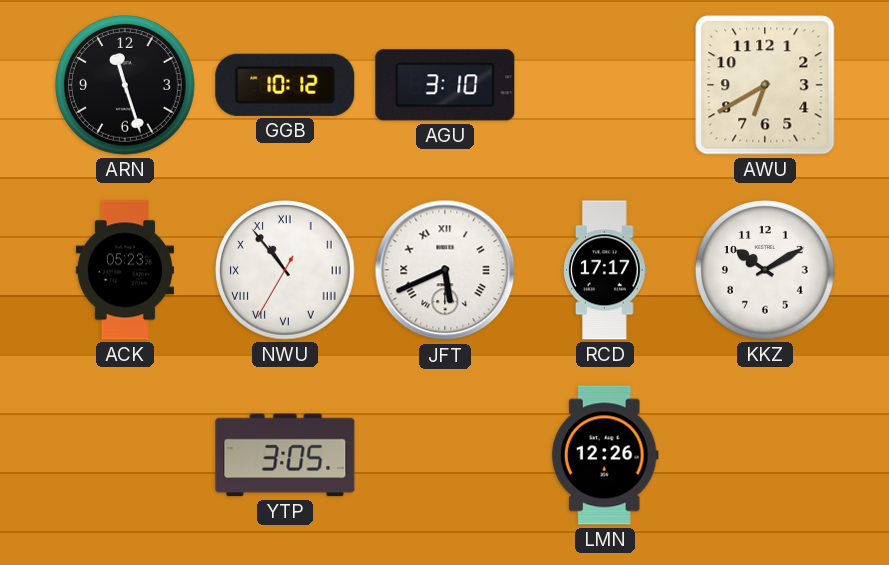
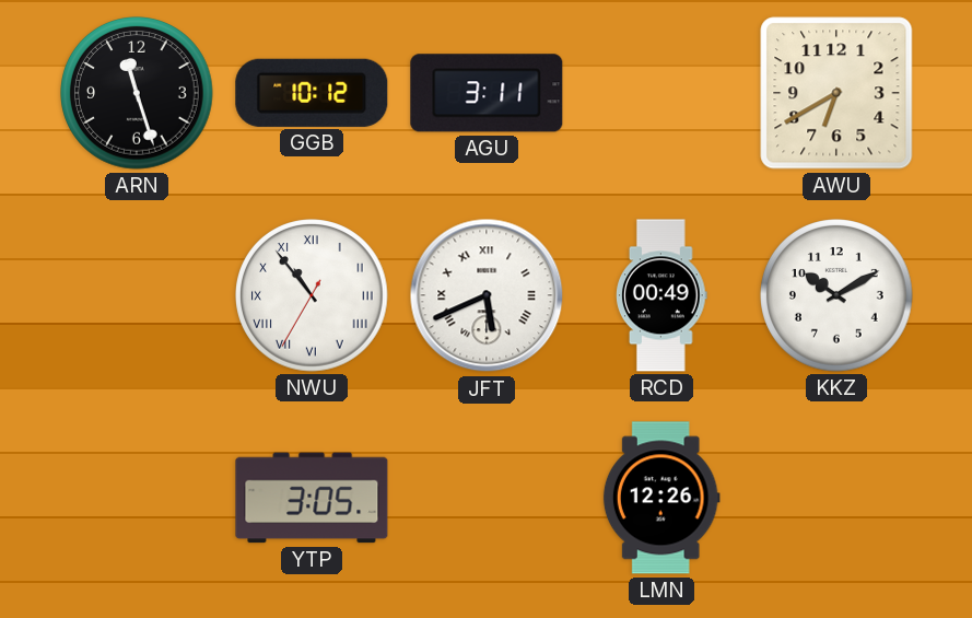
AGU: 3:10 -> 3:11
ACK: 05:23 -> none
RCD: 17:17 -> 00:49
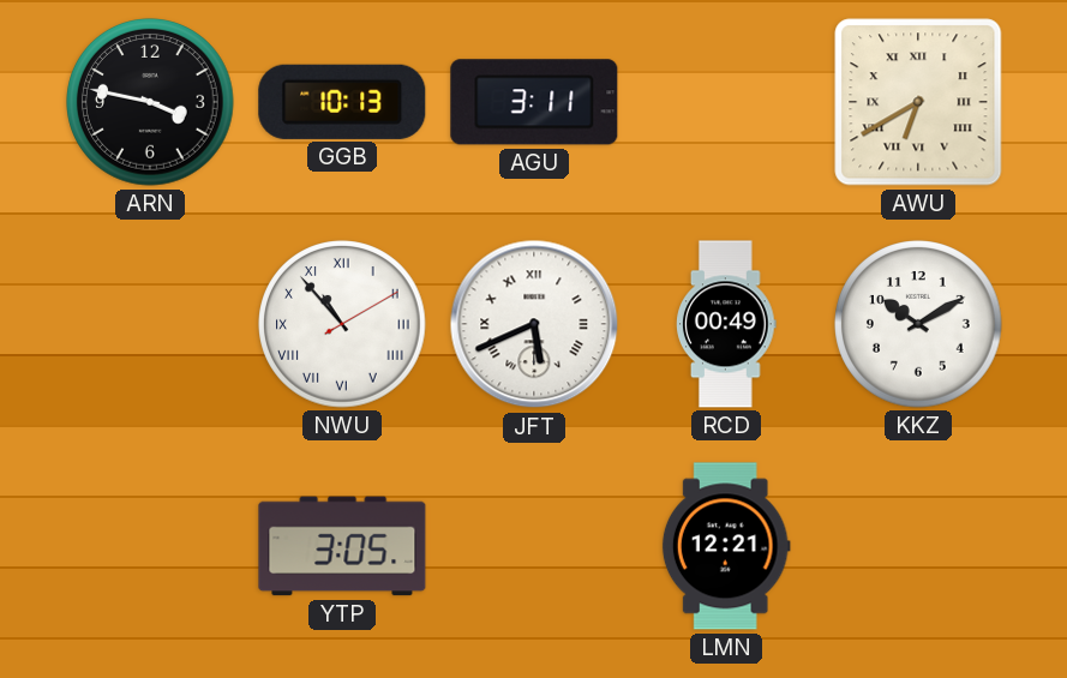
ARN: 11:27 -> 3:47
GGB: 10:12 -> 10:13
AWU numerals: Arabic -> Roman
NWU: 10:53:35 -> 10:53:10
LMN: 12:26 -> 12:21
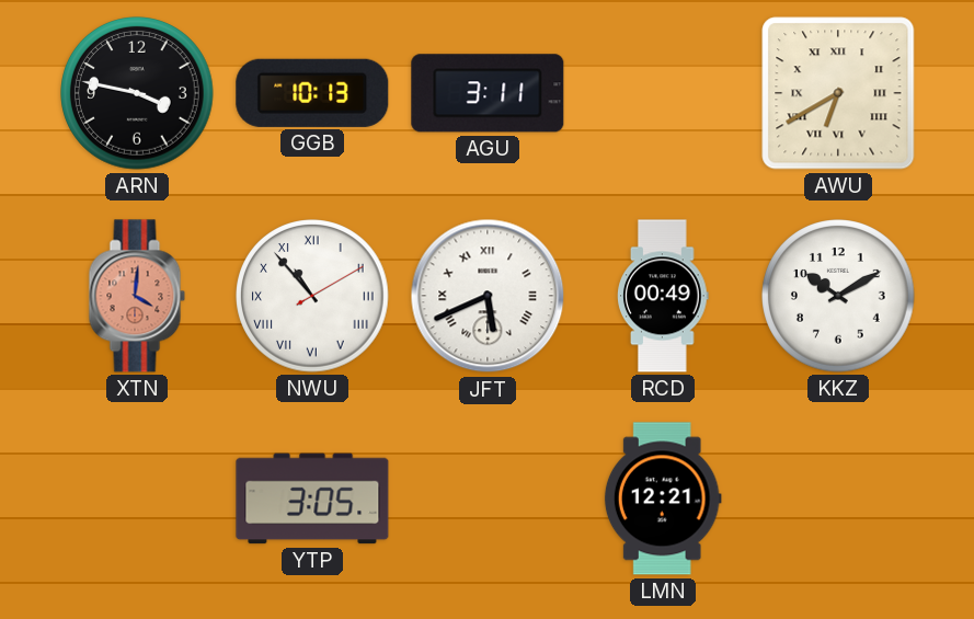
XTN: none -> 4:01
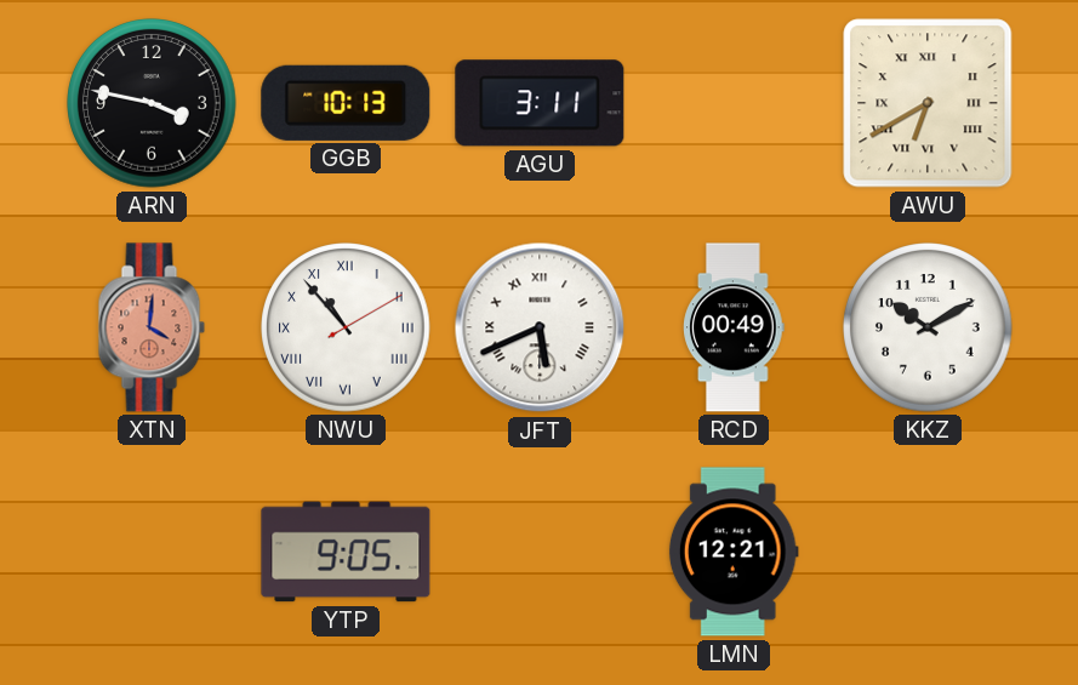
YTP: 3:05 -> 9:05
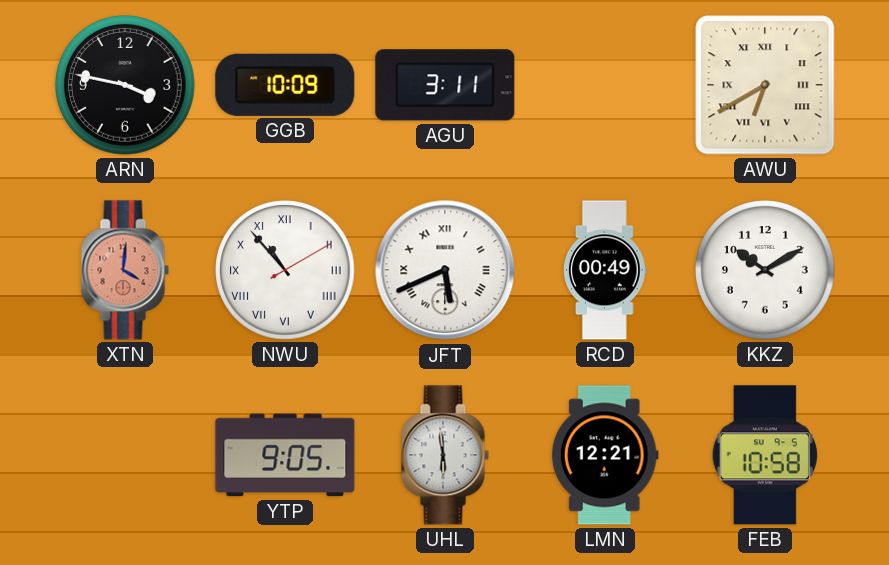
GGB: 10:13 -> 10:09
UHL: none -> 5:59
FEB: none -> 10:58
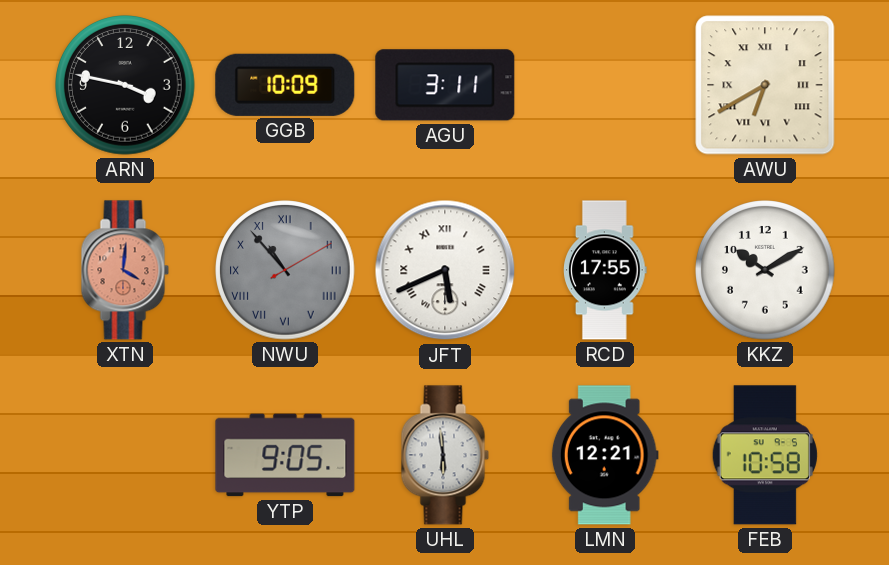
NWU dial: white -> grey
RCD: 00:49 -> 17:55
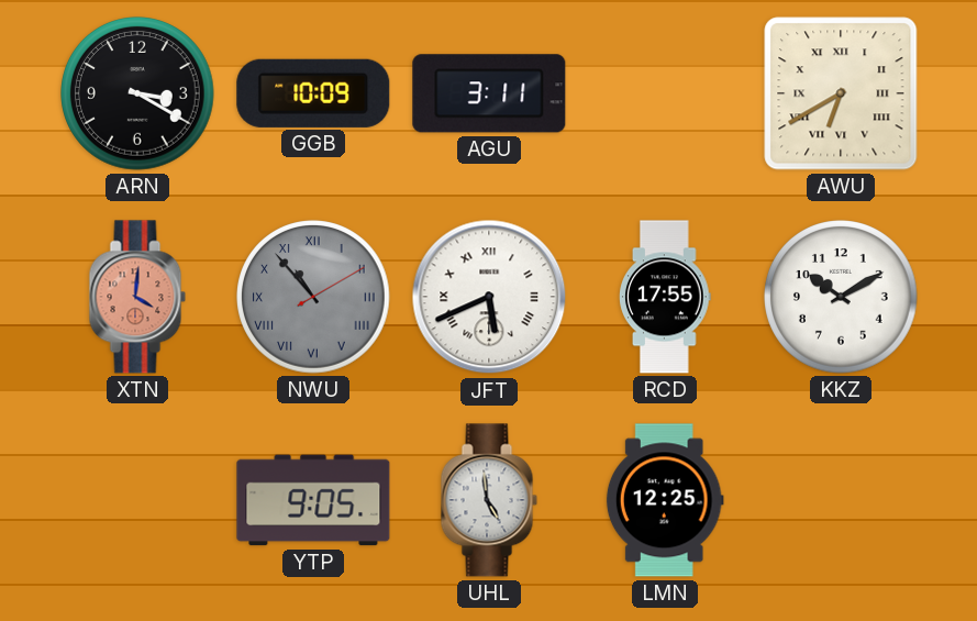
ARN: 3:47 -> 3:20
UHL: 5:59 -> 4:59
LMN: 12:21 -> 12:25
FEB: 10:58 -> none
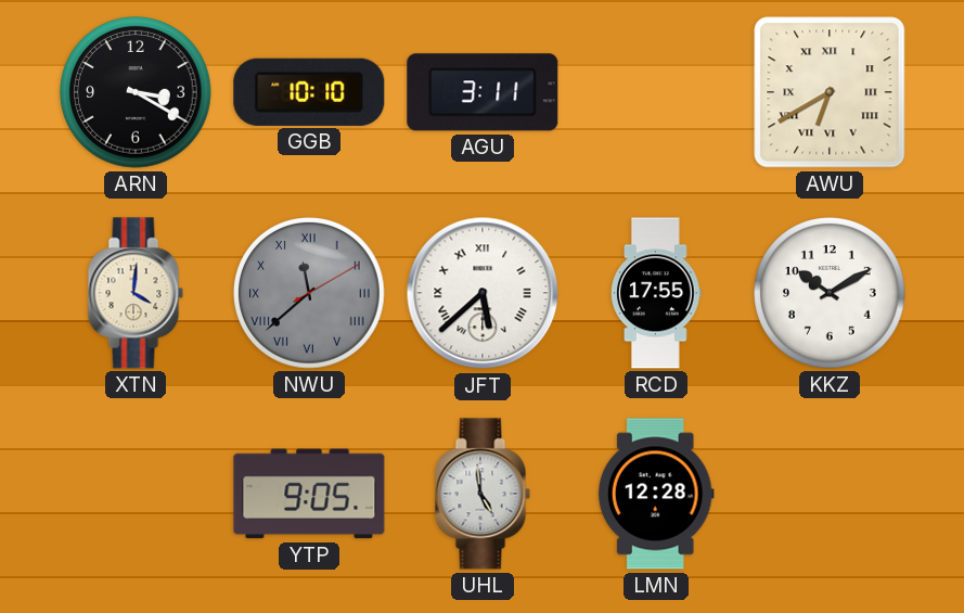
GGB: 10:09 -> 10:10
XTN dial: salmon -> cream
NWU: 10:53 -> 11:38
JFT: 5:41 -> 5:38
LMN: 12:25 -> 12:28
